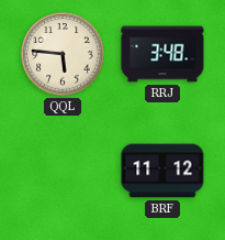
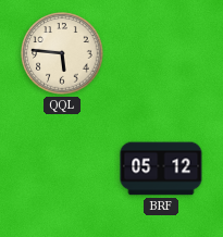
RRJ: 3:48 -> none
BRF: 11:12 -> 05:12
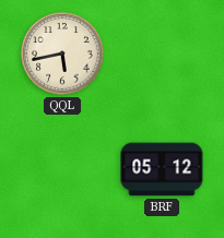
QQL: 5:46 -> 5:43
